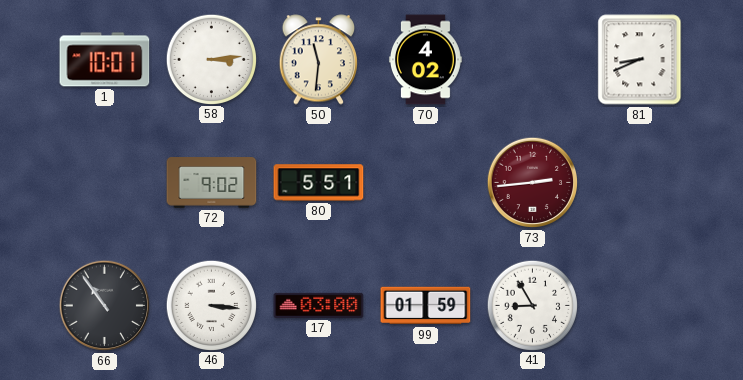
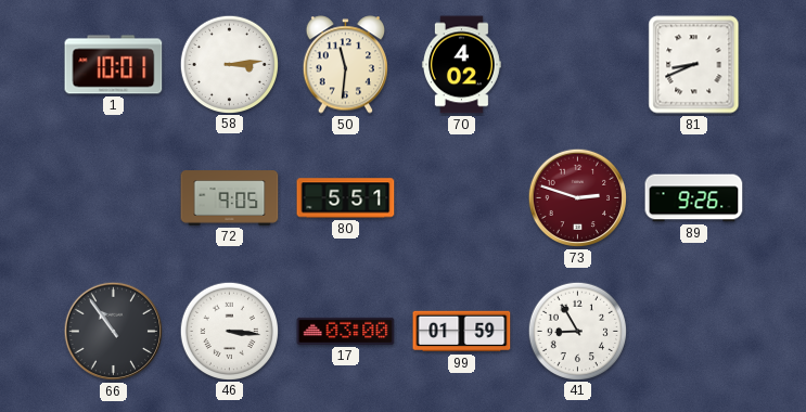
72: 9:02 -> 9:05
73: 2:44 -> 2:48
89: none -> 9:26
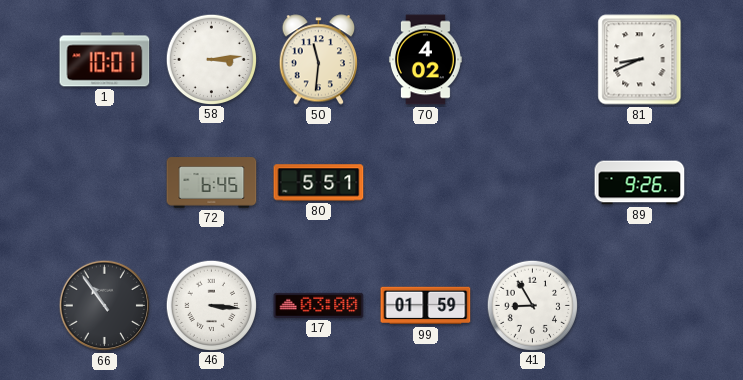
72: 9:05 -> 6:45
73: 2:48 -> none
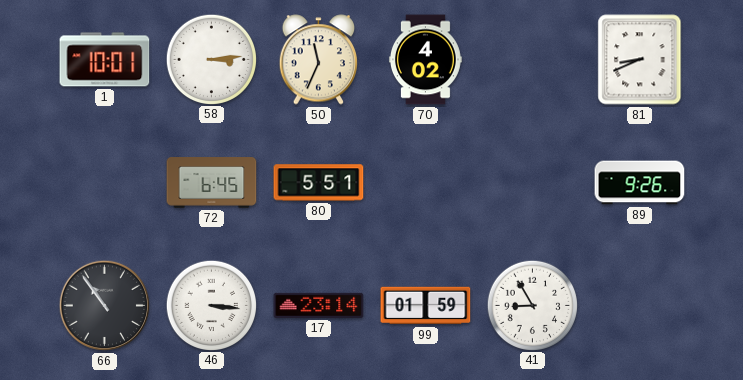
50: 11:31 -> 11:34
17: 03:00 -> 23:14
